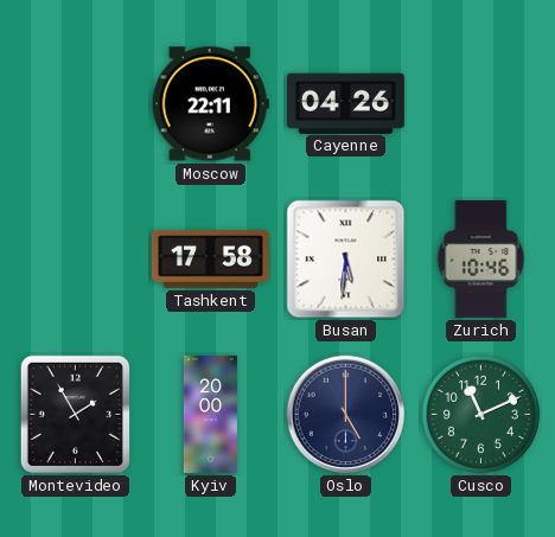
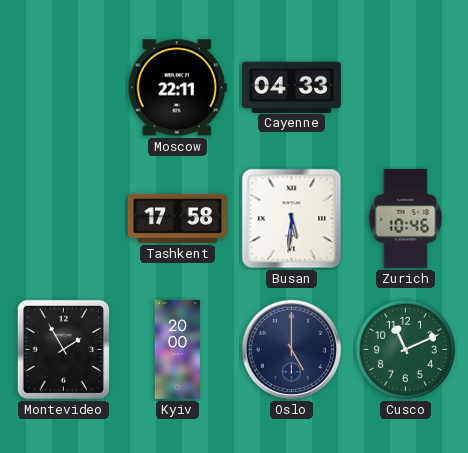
Cayenne: 04:26 -> 04:33
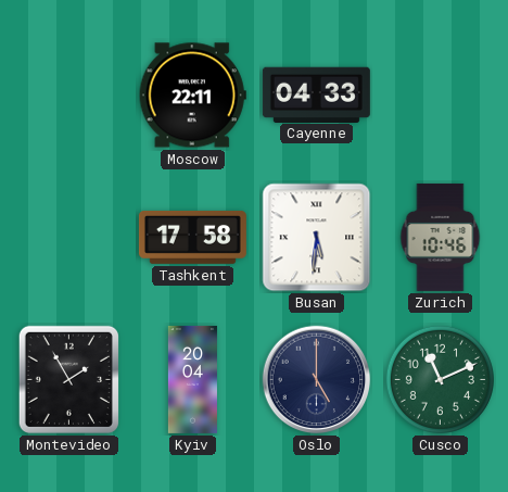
Kyiv: 20:00 -> 20:04
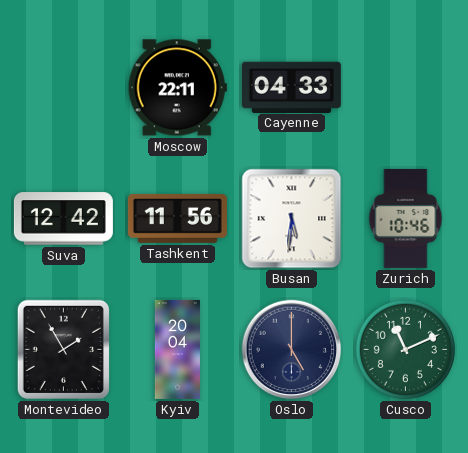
Suva: none -> 12:42
Tashkent: 17:58 -> 11:56
